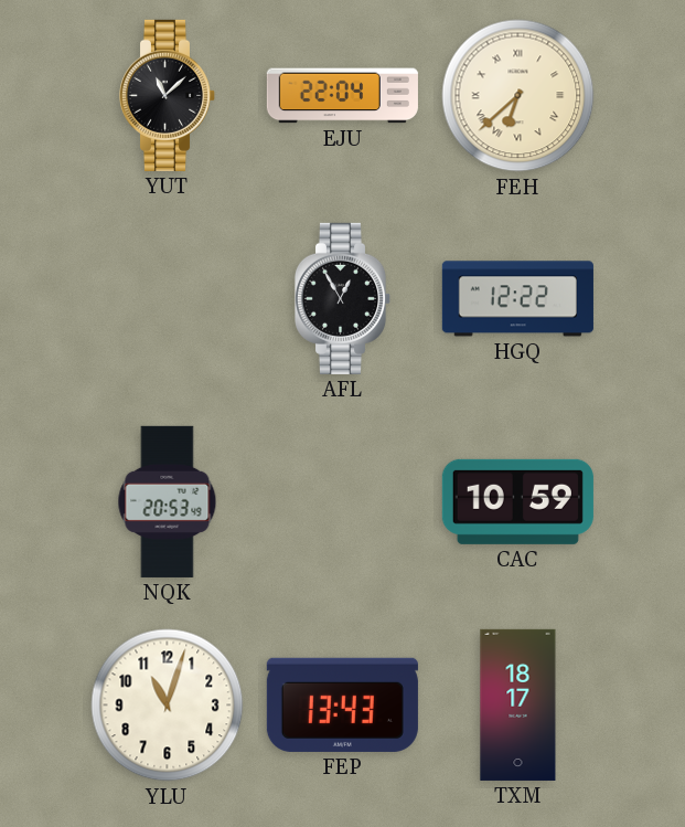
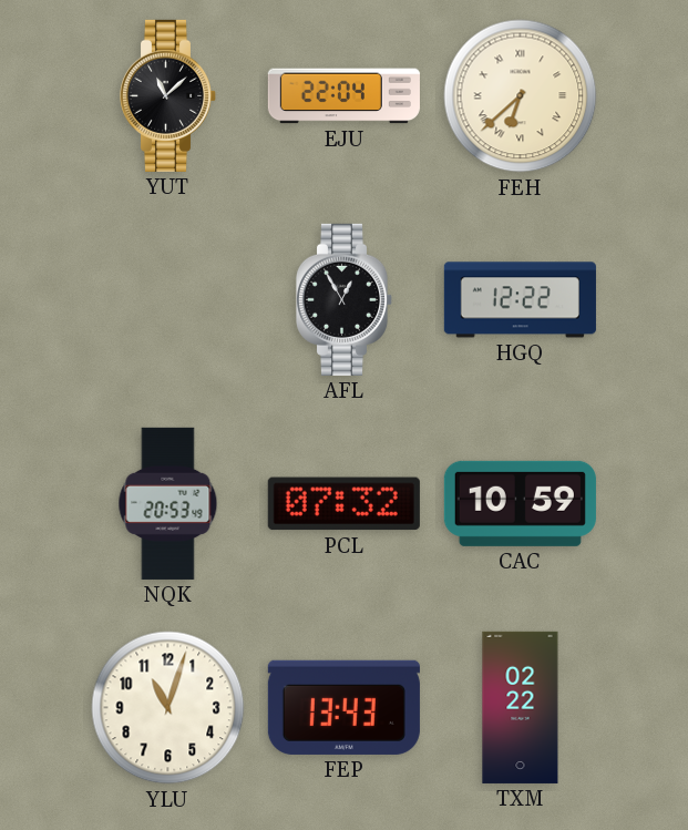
PCL: none -> 07:32
TXM: 18:17 -> 02:22
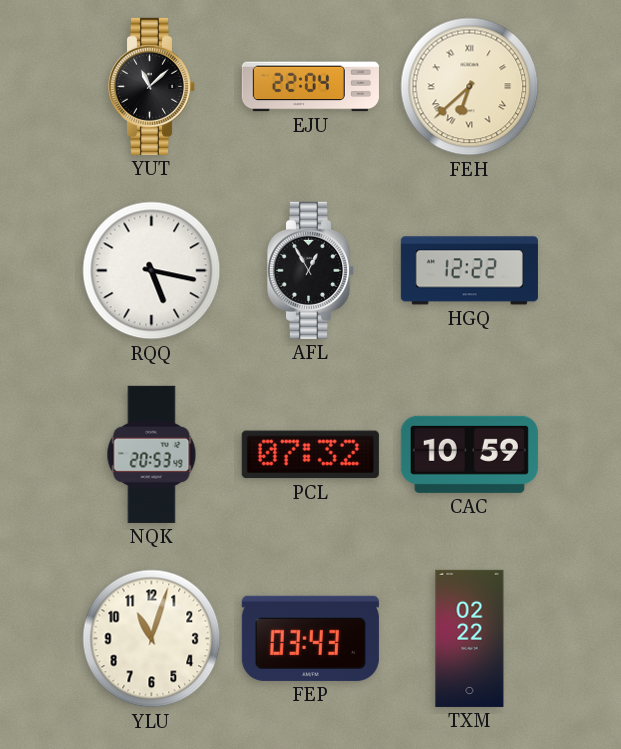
RQQ: none -> 5:17
FEP: 13:43 -> 03:43
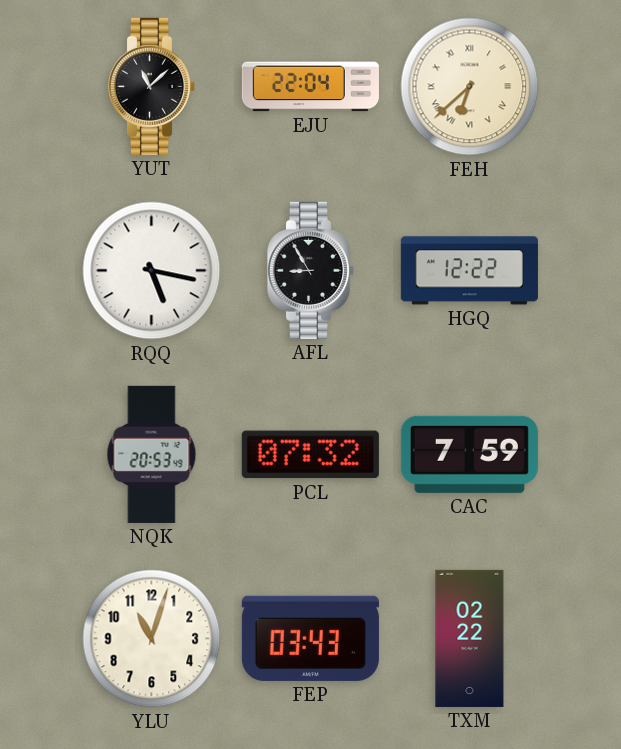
AFL: 12:55 -> 8:55
CAC: 10:59 -> 7:59
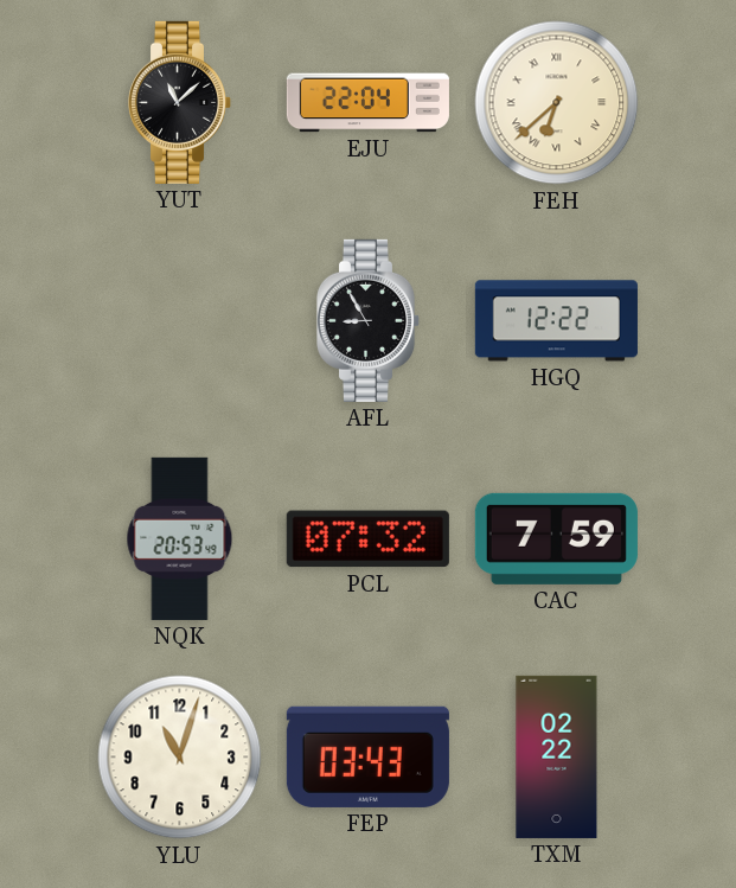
RQQ: 5:17 -> none
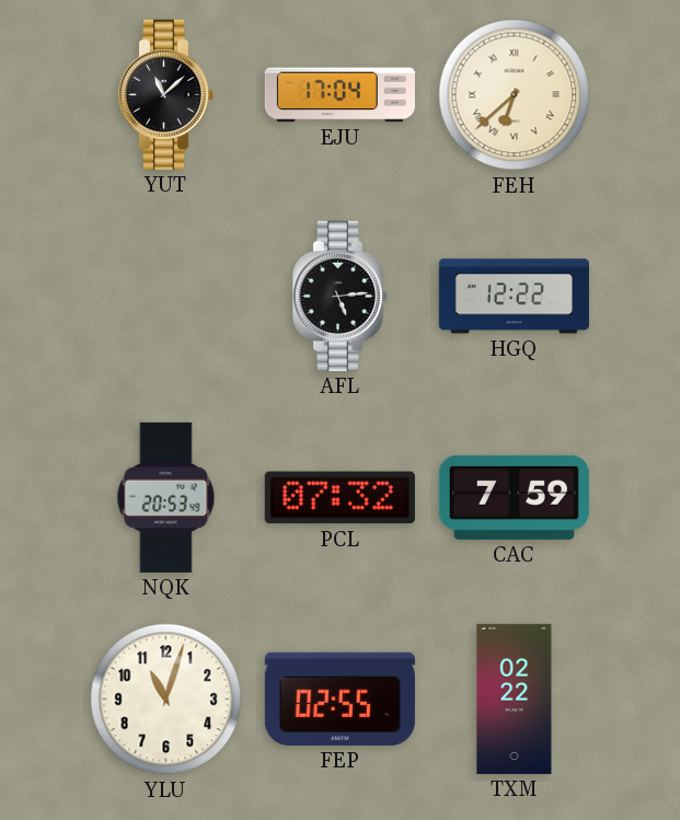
EJU: 22:04 -> 17:04
AFL: 8:55 -> 5:14
FEP: 03:43 -> 02:55
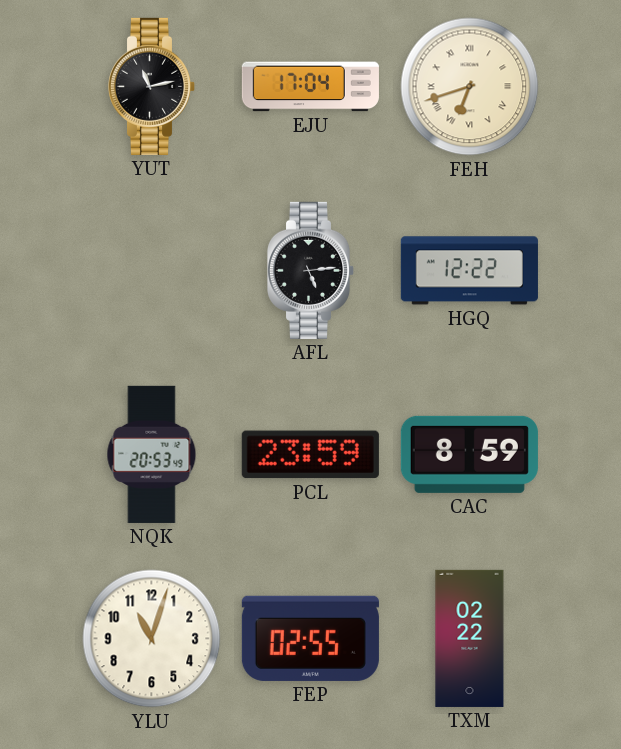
YUT: 11:08 -> 11:13
FEH: 6:38 -> 6:42
PCL: 07:32 -> 23:59
CAC: 7:59 -> 8:59
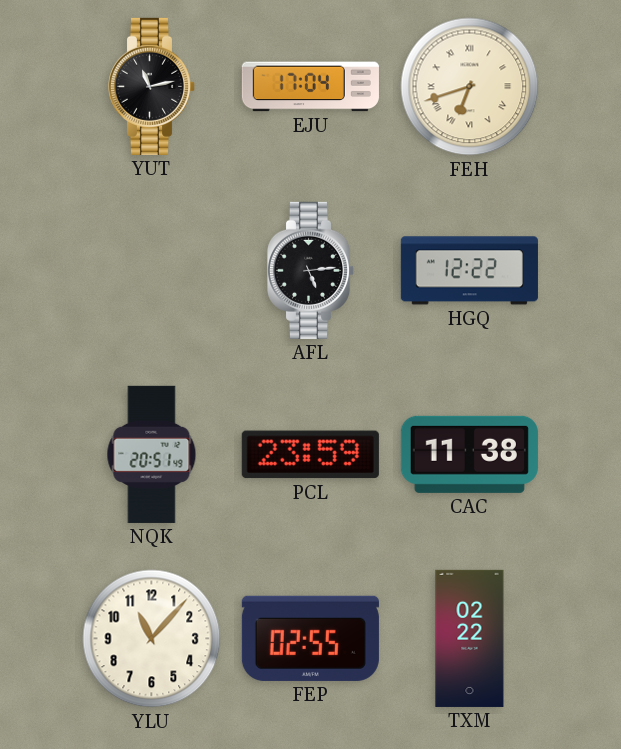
NQK: 20:53 -> 20:51
CAC: 8:59 -> 11:38
YLU: 11:03 -> 11:07
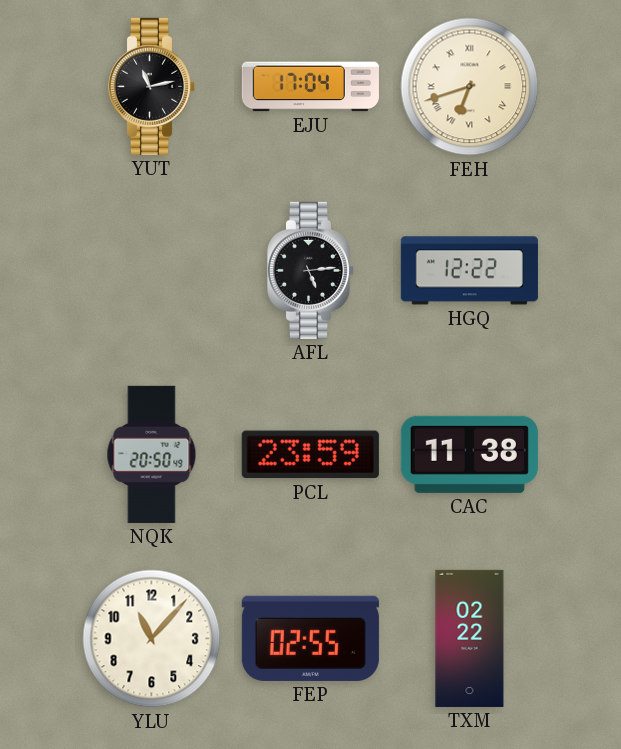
NQK: 20:51 -> 20:50
